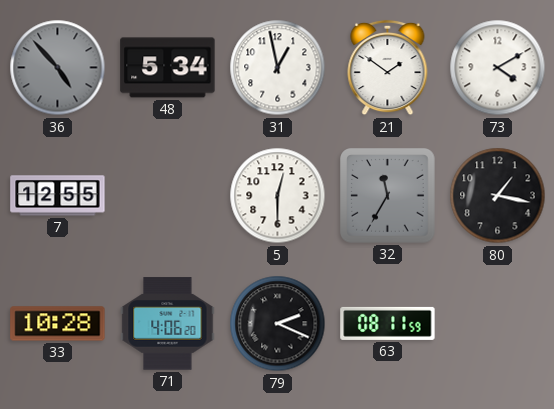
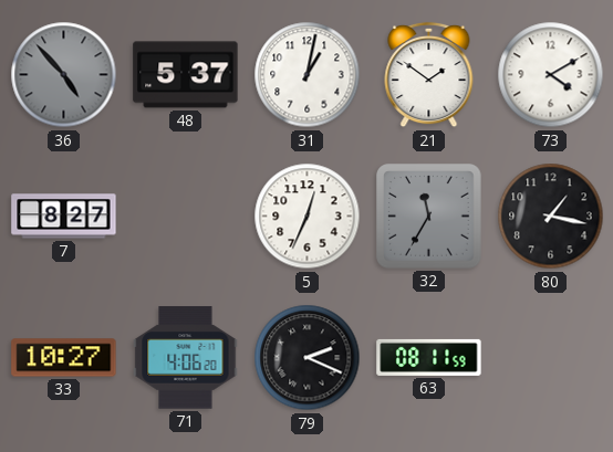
48: 5:34 -> 5:37
31: 12:58 -> 1:02
7: 12:55 -> 8:27
5: 12:30 -> 12:34
33: 10:28 -> 10:27
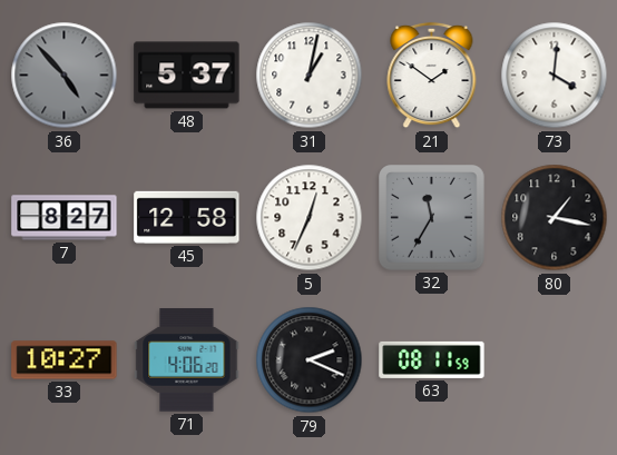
73: 4:10 -> 4:01
45: none -> 12:58
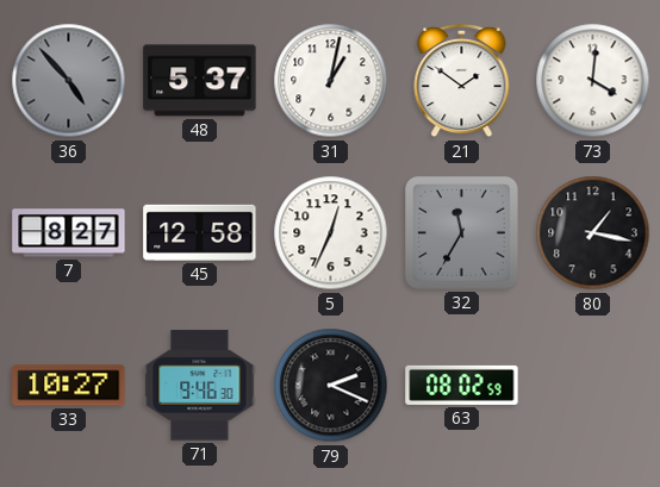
71: 4:06 -> 9:46
63: 08:11 -> 08:02
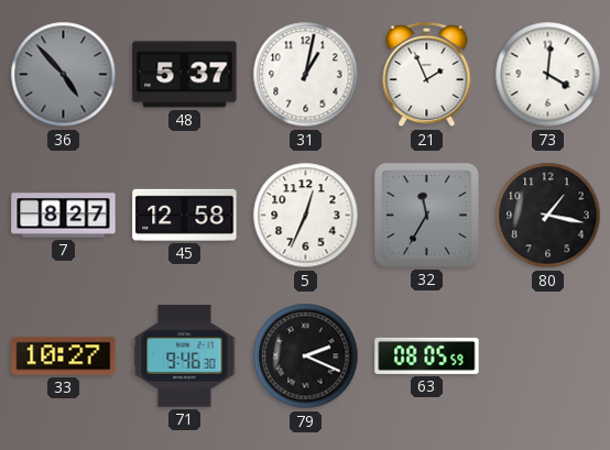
21: 1:51 -> 1:56
63: 08:02 -> 08:05
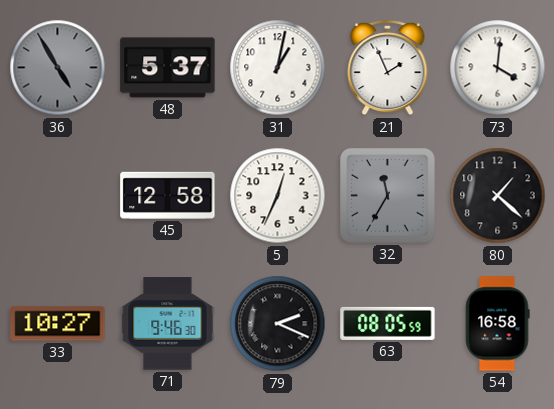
36: 4:53 -> 4:55
7: 8:27 -> none
80: 1:17 -> 1:22
54: none -> 16:58
